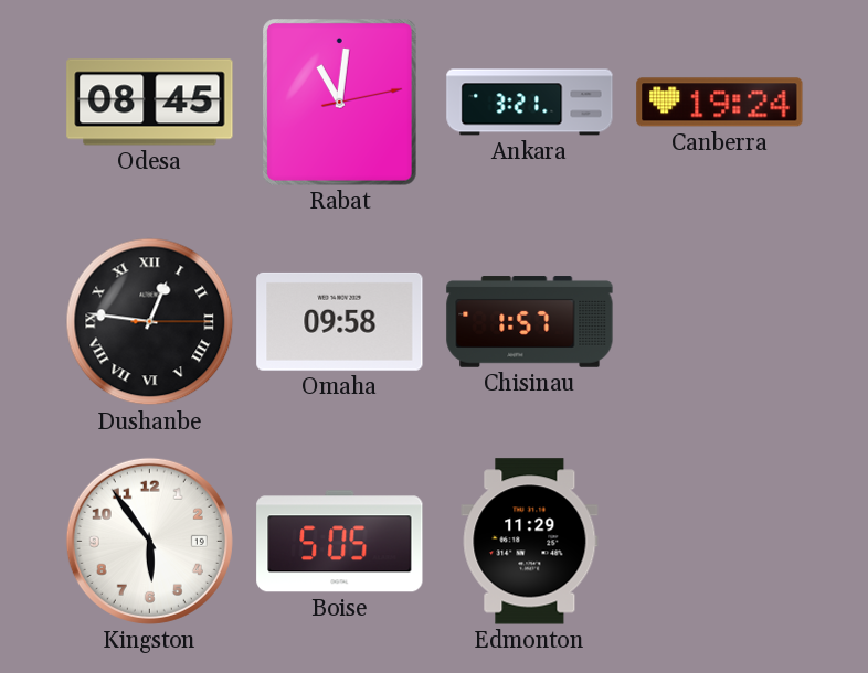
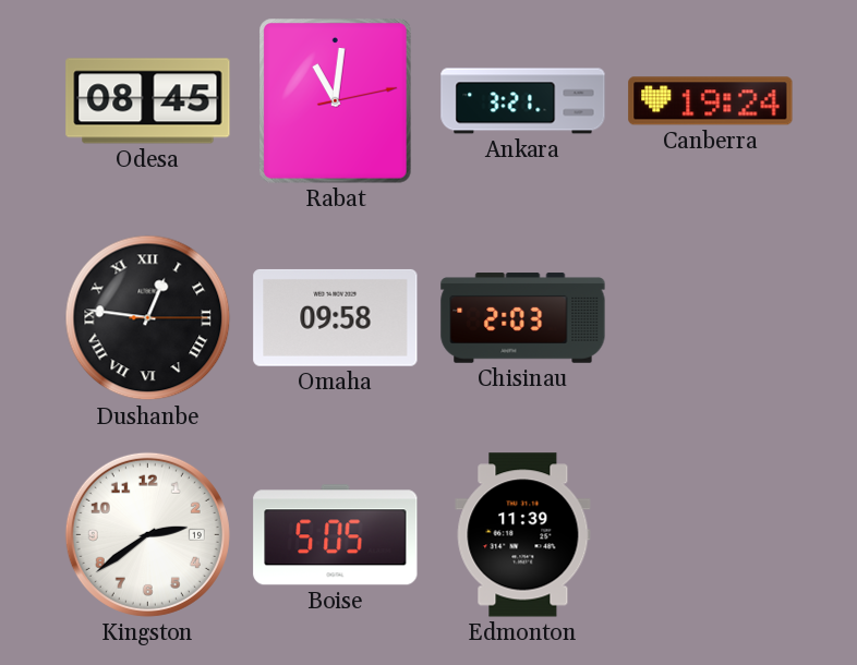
Chisinau: 1:57 -> 2:03
Kingston: 5:54 -> 2:39
Edmonton: 11:29 -> 11:39
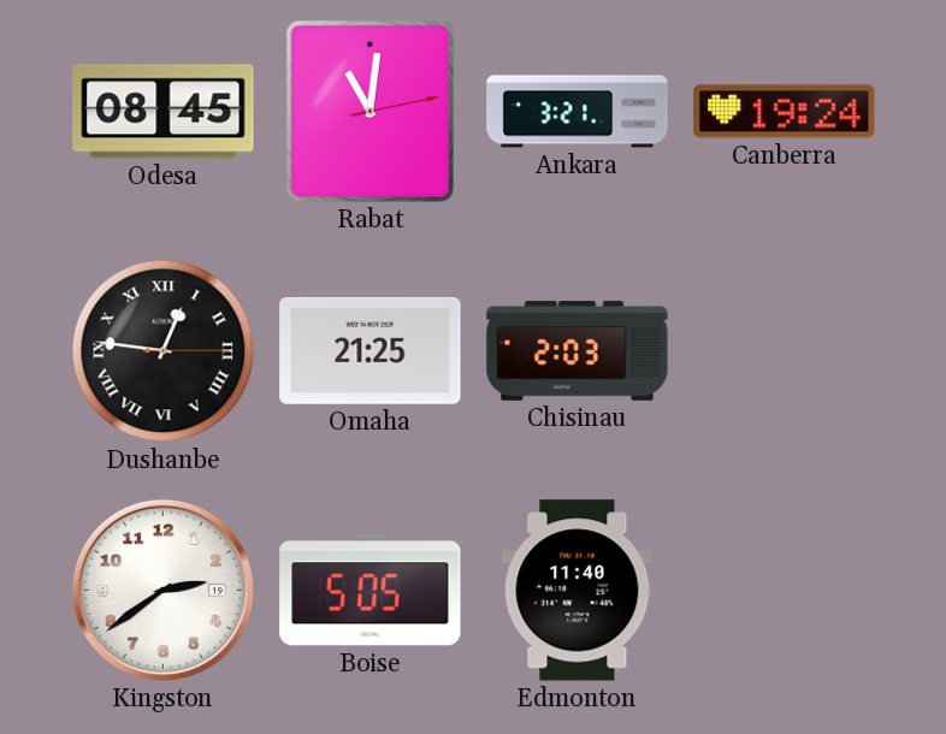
Omaha: 09:58 -> 21:25
Edmonton: 11:39 -> 11:40
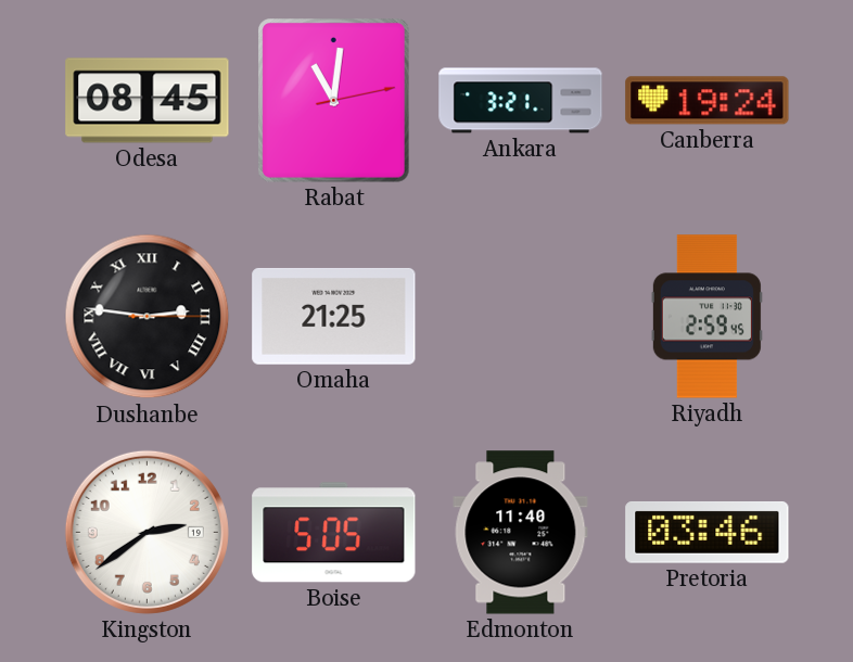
Dushanbe: 12:46 -> 2:46
Chisinau: 2:03 -> none
Riyadh: none -> 2:59
Pretoria: none -> 03:46
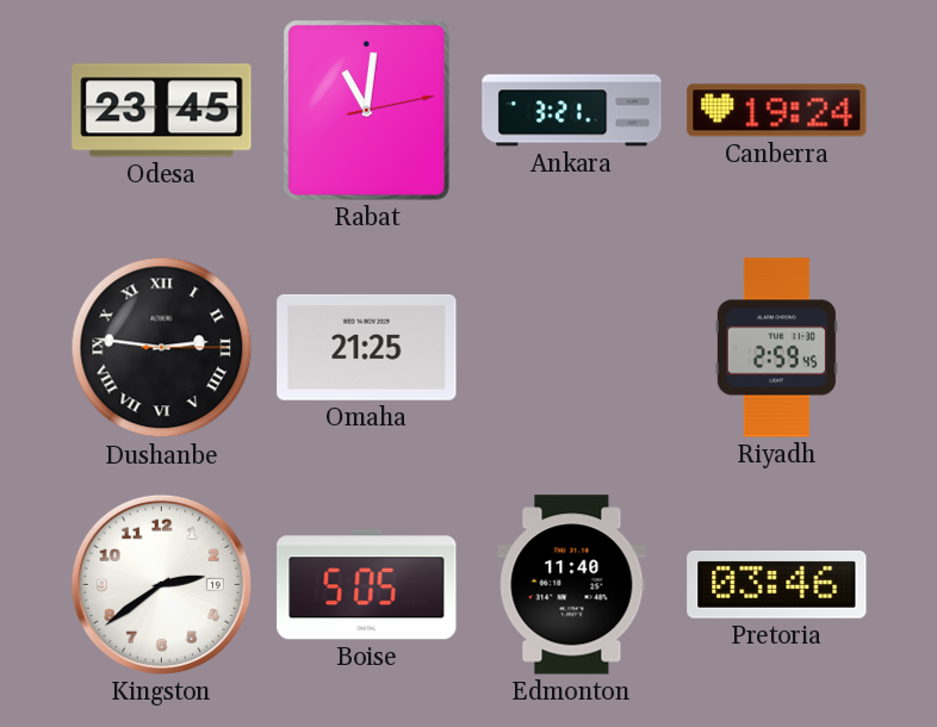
Odesa: 08:45 -> 23:45
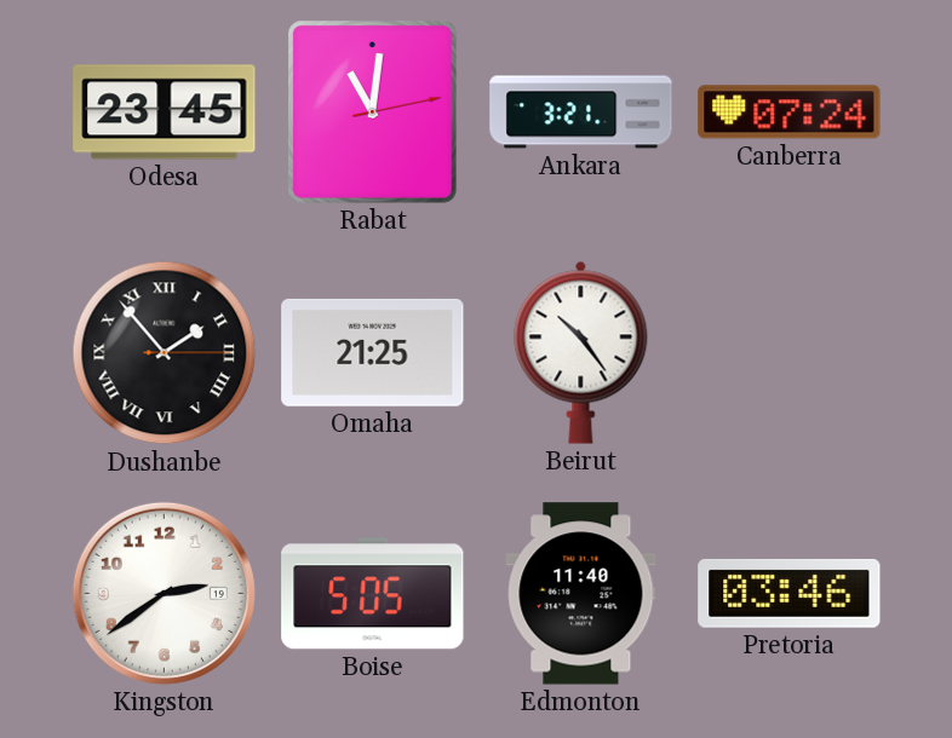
Canberra: 19:24 -> 07:24
Dushanbe: 2:46 -> 1:53
Beirut: none -> 10:24
Riyadh: 2:59 -> none
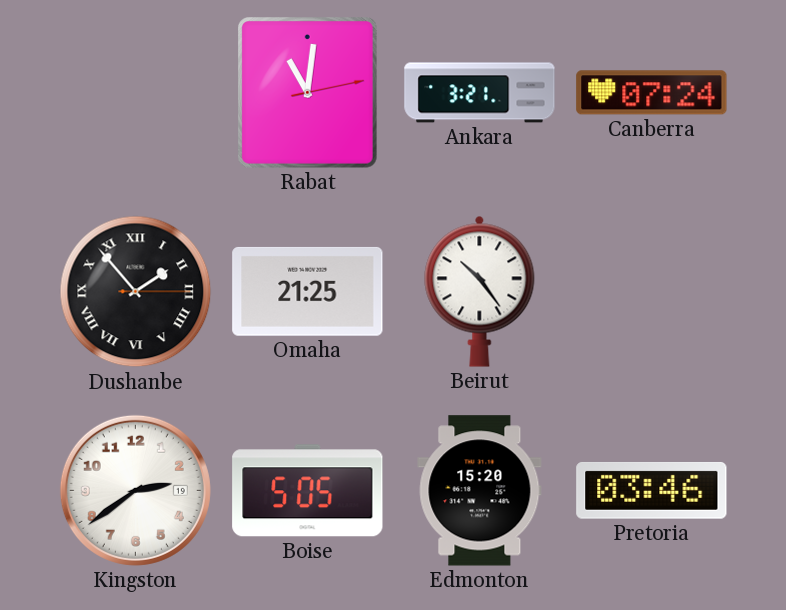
Odesa: 23:45 -> none
Edmonton: 11:40 -> 15:20
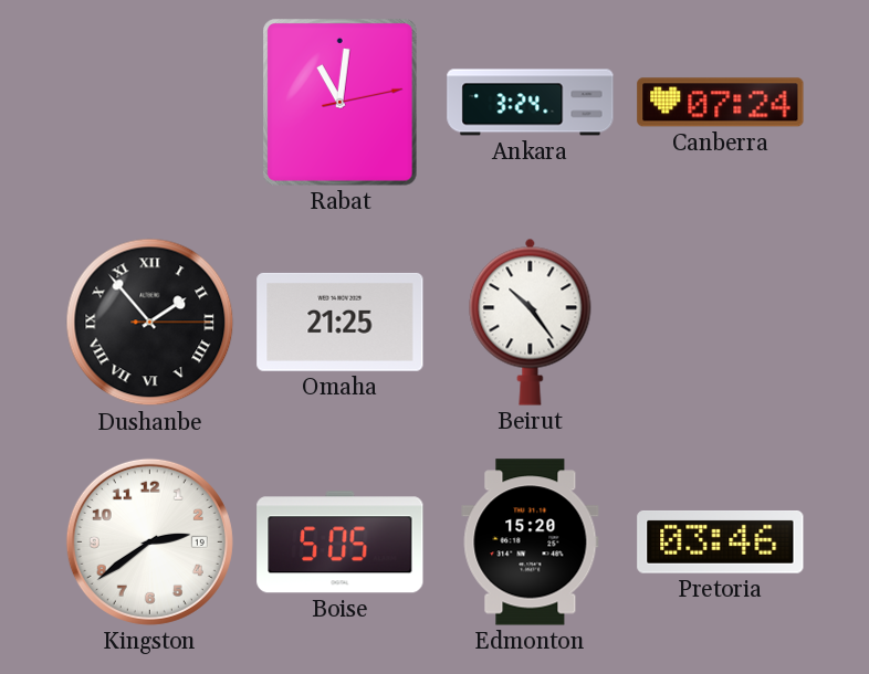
Ankara: 3:21 -> 3:24
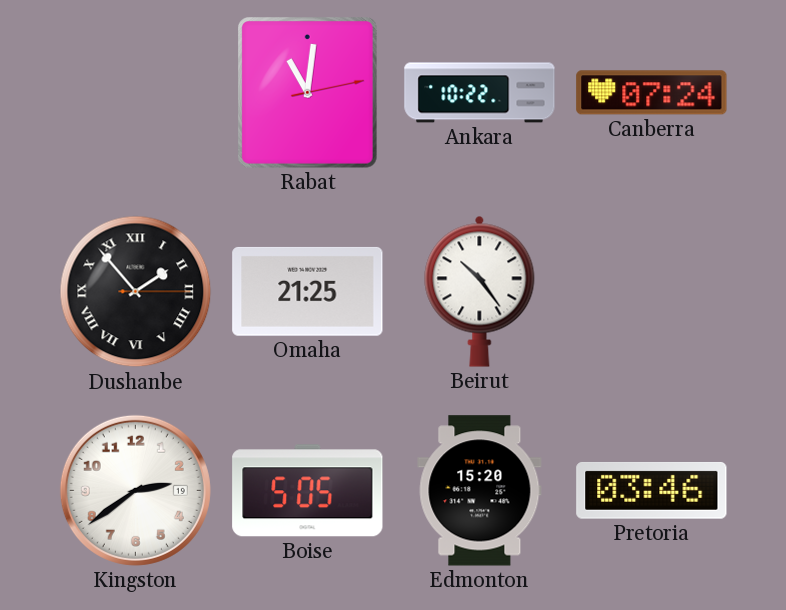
Ankara: 3:24 -> 10:22
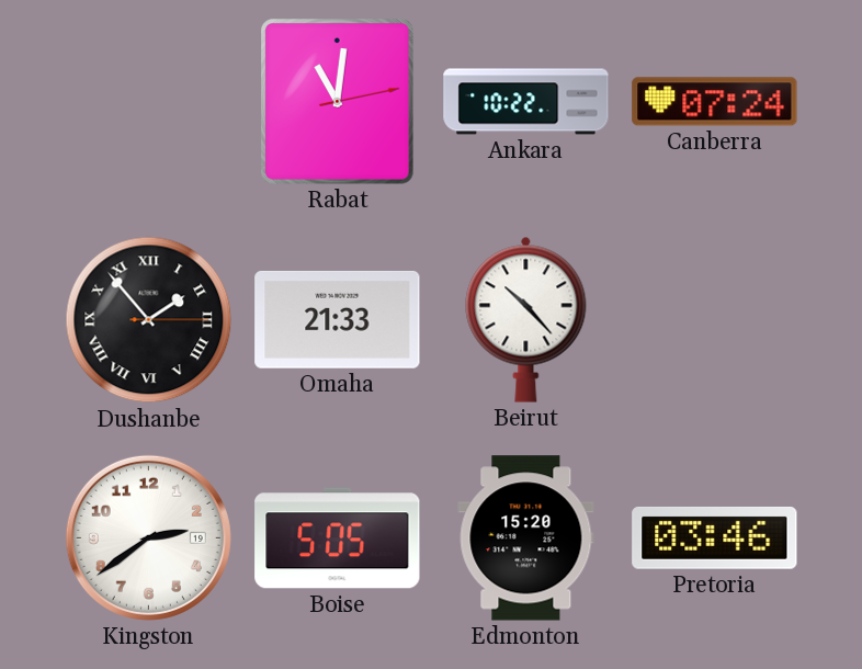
Omaha: 21:25 -> 21:33
Beirut: 10:24 -> 10:23
